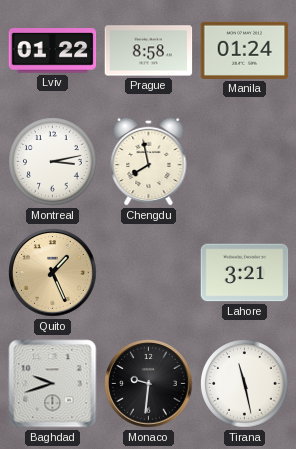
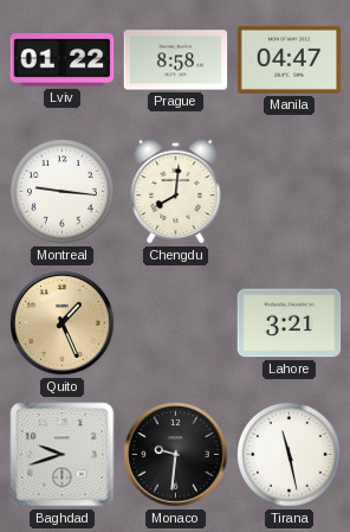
Manila: 01:24 -> 04:47
Montreal: 3:13 -> 9:16
Chengdu: 7:58 -> 8:01
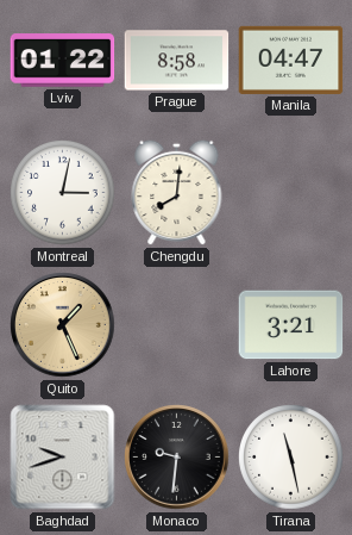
Montreal: 9:16 -> 3:02
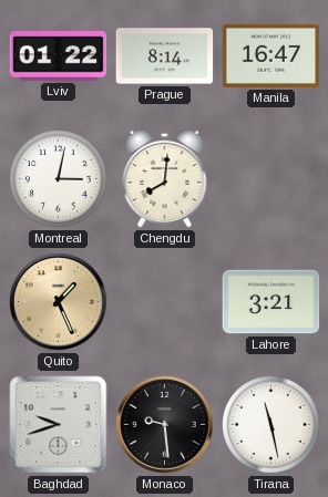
Prague: 8:58 -> 8:14
Manila: 04:47 -> 16:47
Monaco: 9:31 -> 9:29
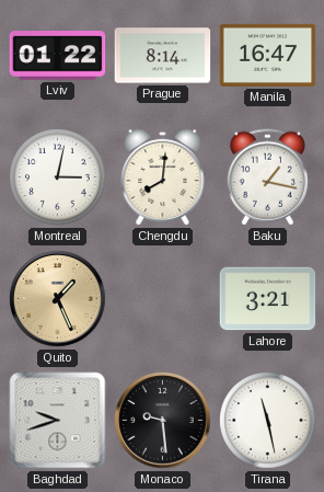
Baku: none -> 1:17
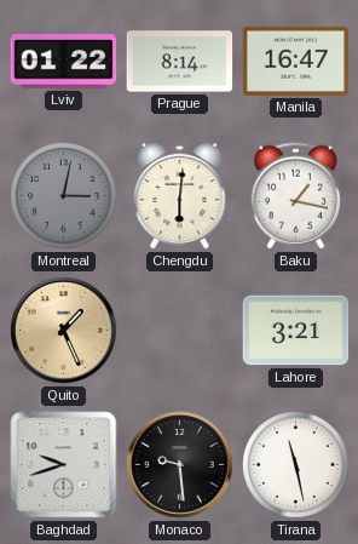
Montreal dial: white -> grey
Chengdu: 8:01 -> 6:01
